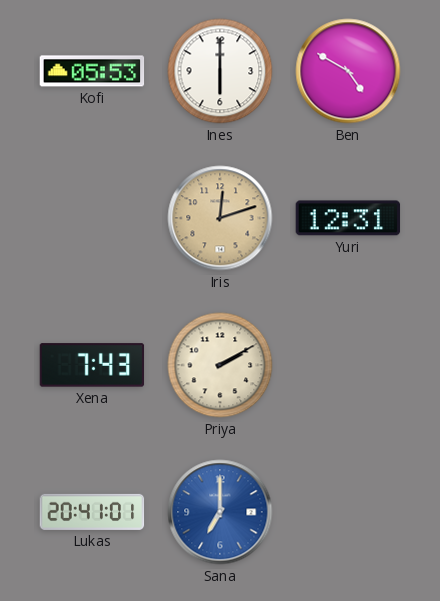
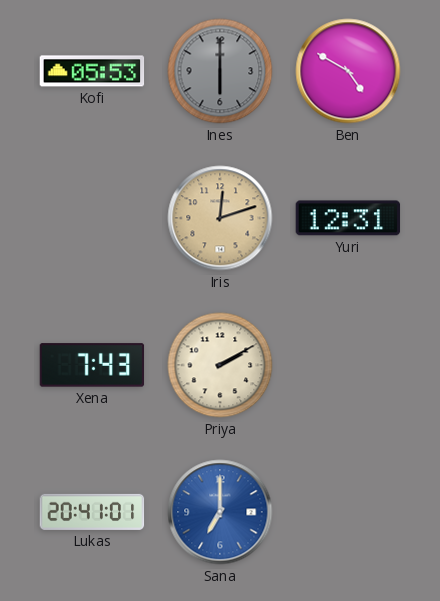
Ines dial: white -> grey
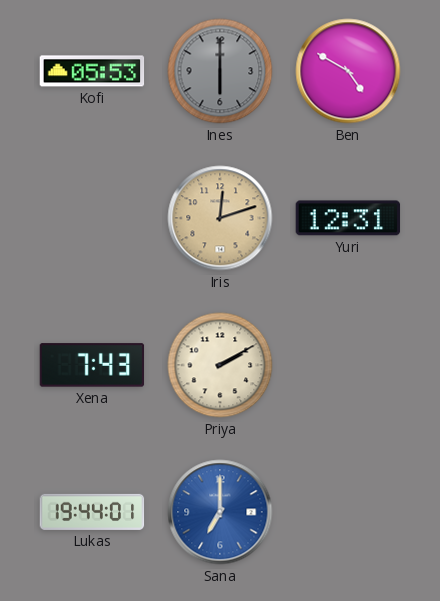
Lukas: 20:41 -> 19:44
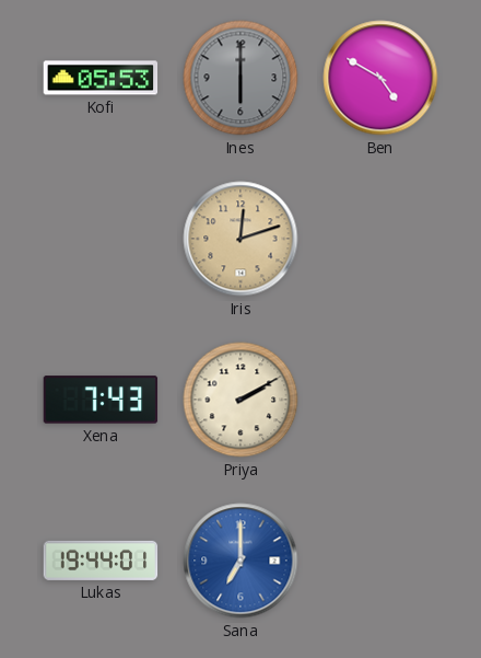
Yuri: 12:31 -> none
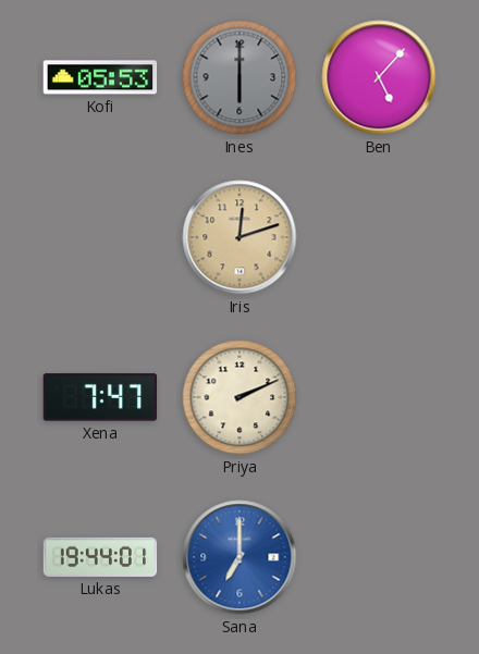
Ben: 4:50 -> 5:07
Xena: 7:43 -> 7:47
Priya: 2:10 -> 2:11
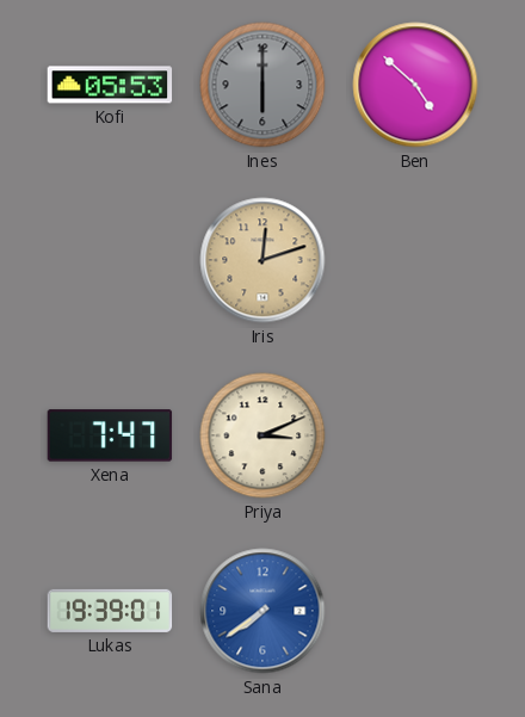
Ben: 5:07 -> 4:52
Priya: 2:11 -> 3:11
Lukas: 19:44 -> 19:39
Sana: 7:00 -> 7:39
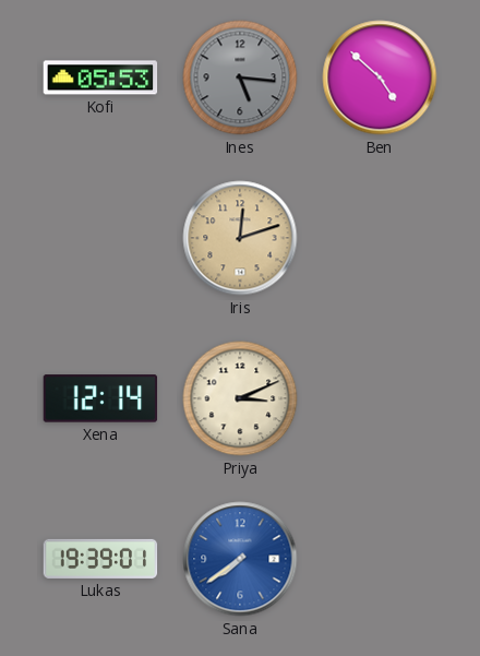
Ines: 6:00 -> 5:16
Xena: 7:47 -> 12:14
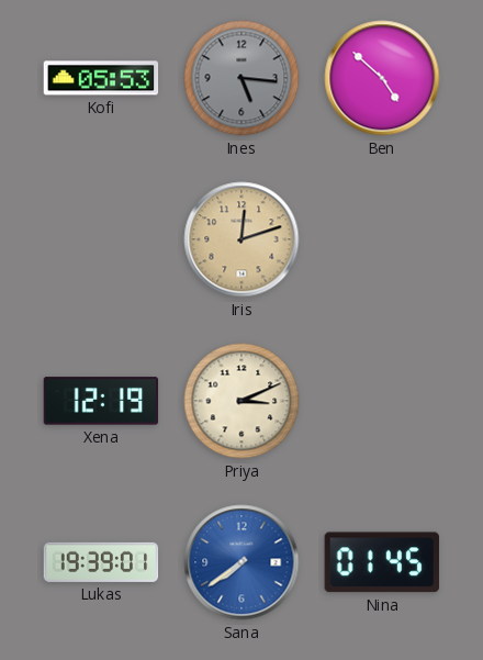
Xena: 12:14 -> 12:19
Nina: none -> 01:45
